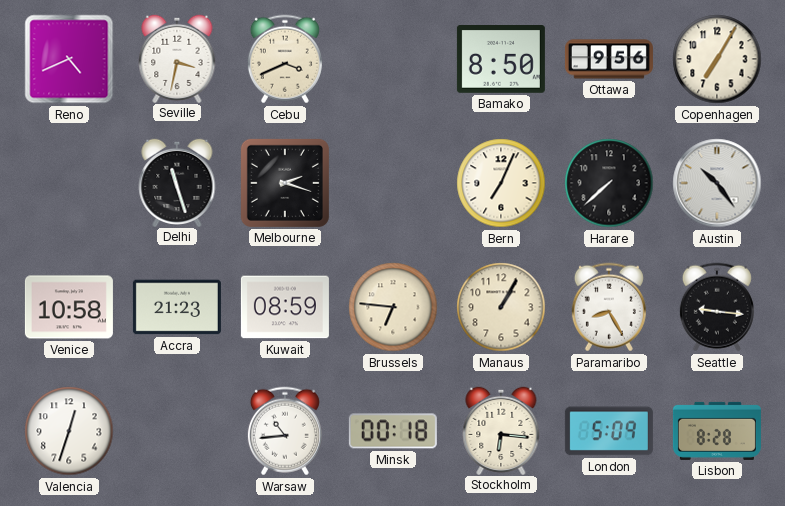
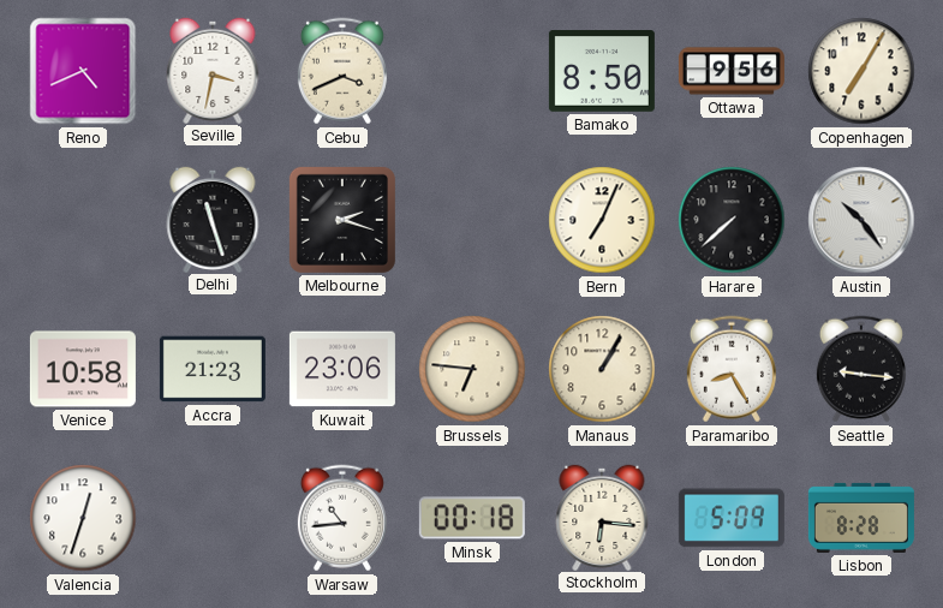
Kuwait: 08:59 -> 23:06
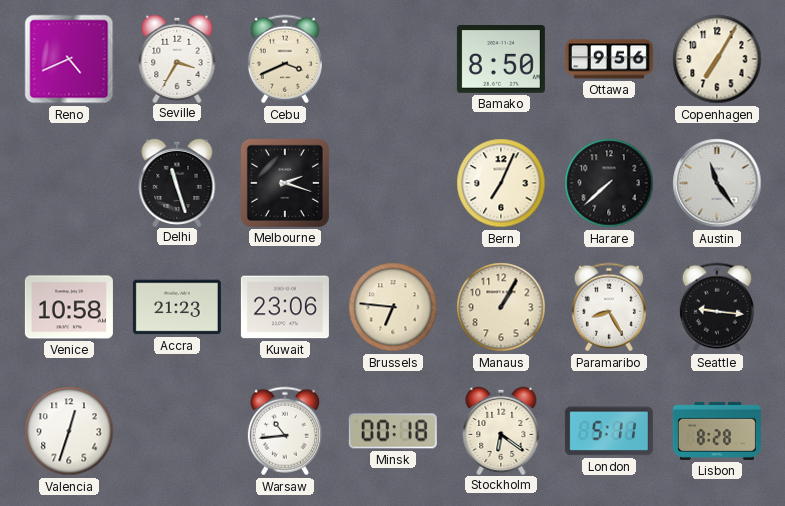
Seville: 3:32 -> 3:35
Austin: 10:24 -> 11:24
Stockholm: 6:16 -> 6:21
London: 5:09 -> 5:11
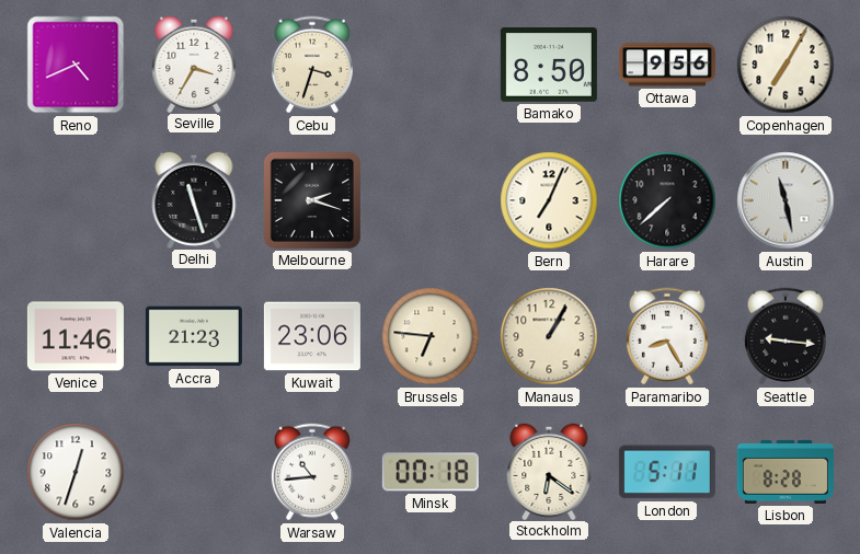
Cebu: 3:41 -> 3:33
Austin: 11:24 -> 11:28
Venice: 10:58 -> 11:46
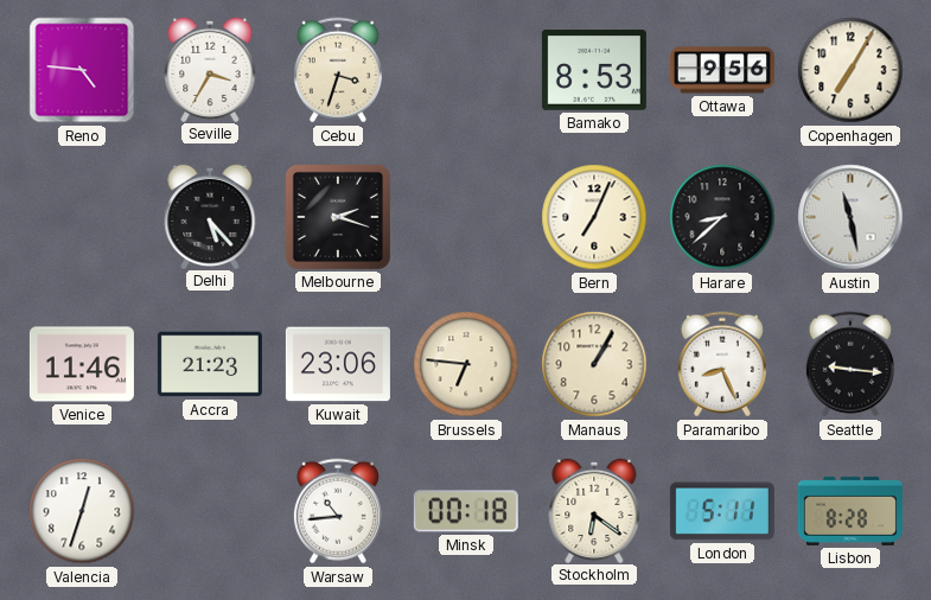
Reno: 4:41 -> 4:46
Bamako: 8:50 -> 8:53
Delhi: 11:27 -> 5:23
Harare: 7:38 -> 8:38
Paramaribo: 8:25 -> 8:26
